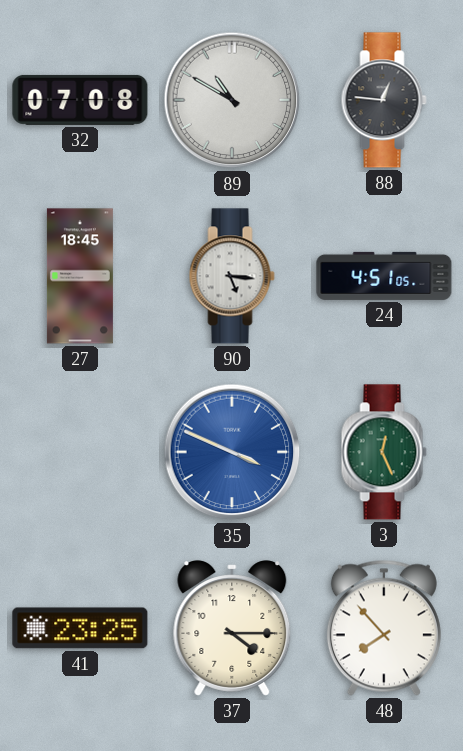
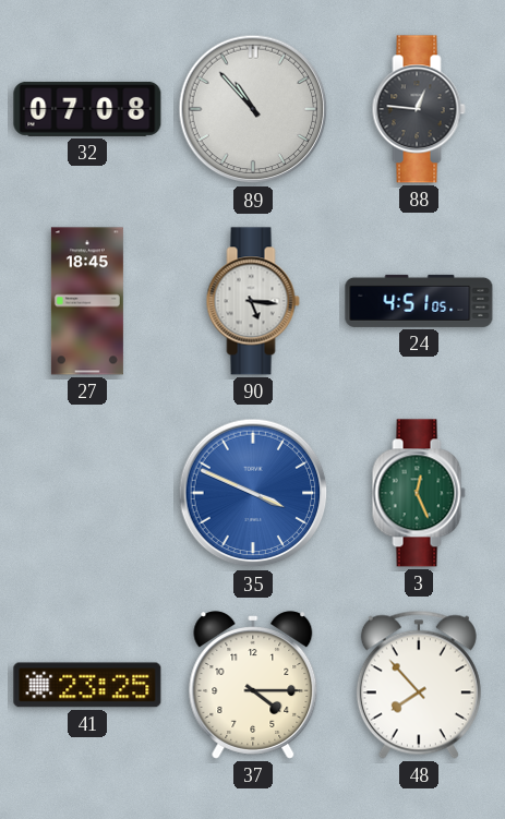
89: 10:50 -> 10:53
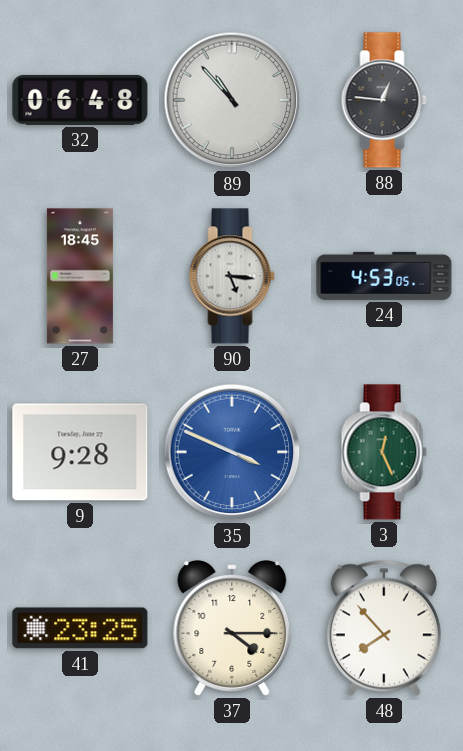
32: 07:08 -> 06:48
24: 4:51 -> 4:53
9: none -> 9:28
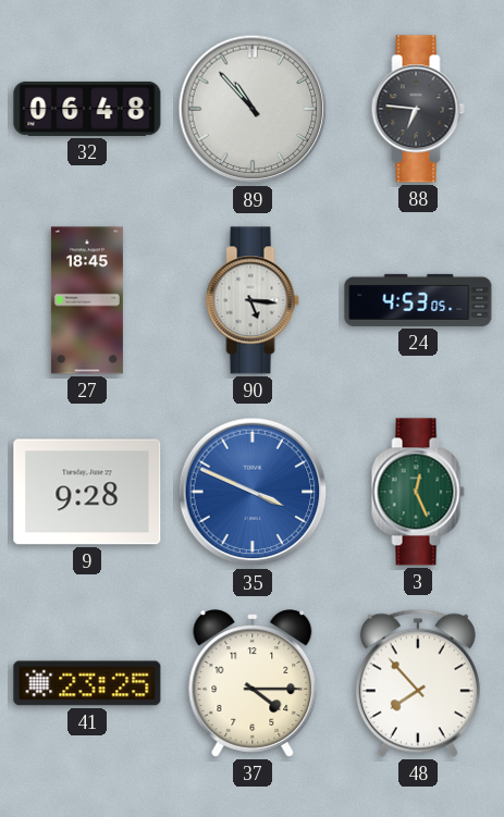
88: 12:46 -> 6:46
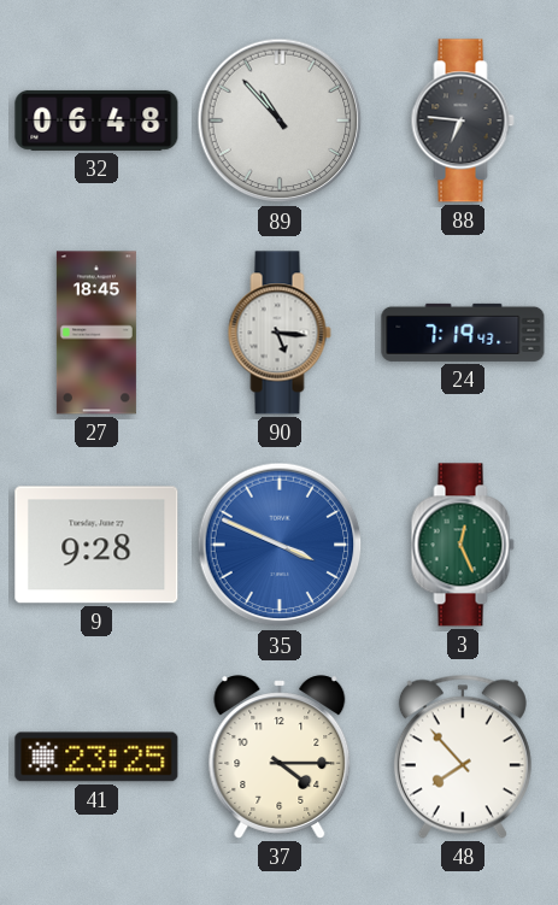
24: 4:53 -> 7:19
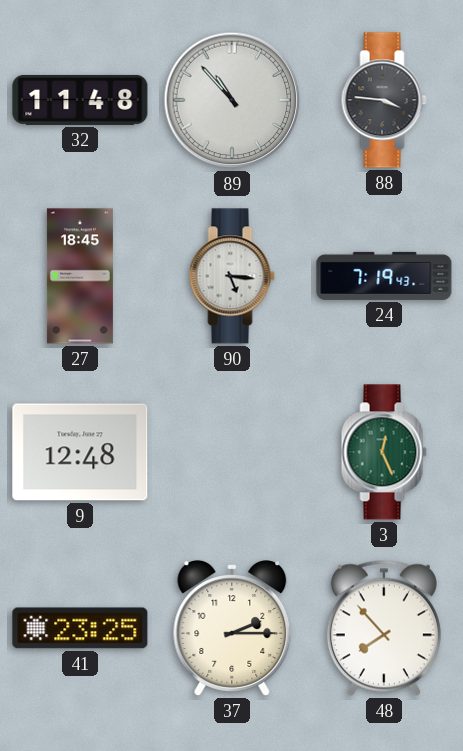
32: 06:48 -> 11:48
88: 6:46 -> 3:46
9: 9:28 -> 12:48
35: 3:49 -> none
37: 4:15 -> 2:15
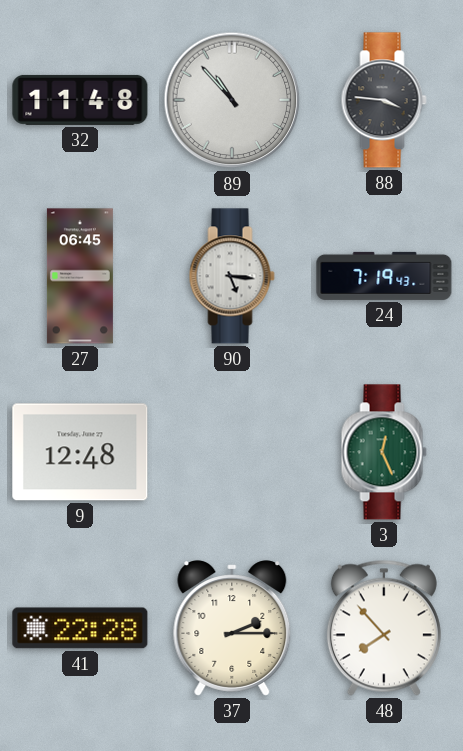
27: 18:45 -> 06:45
41: 23:25 -> 22:28
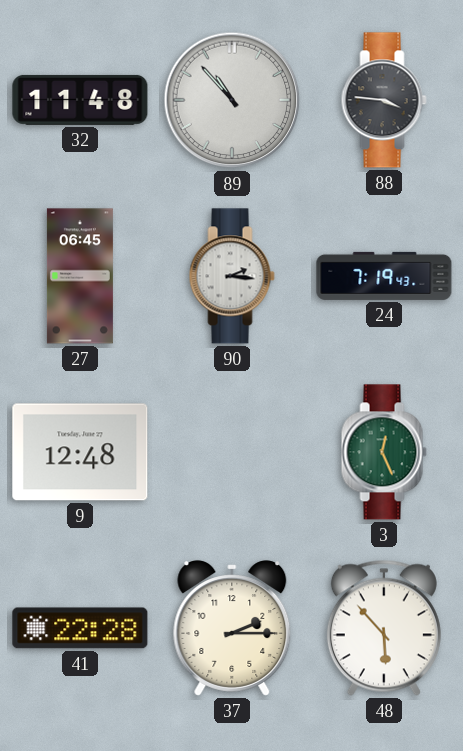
90: 5:16 -> 2:16
48: 7:53 -> 5:53
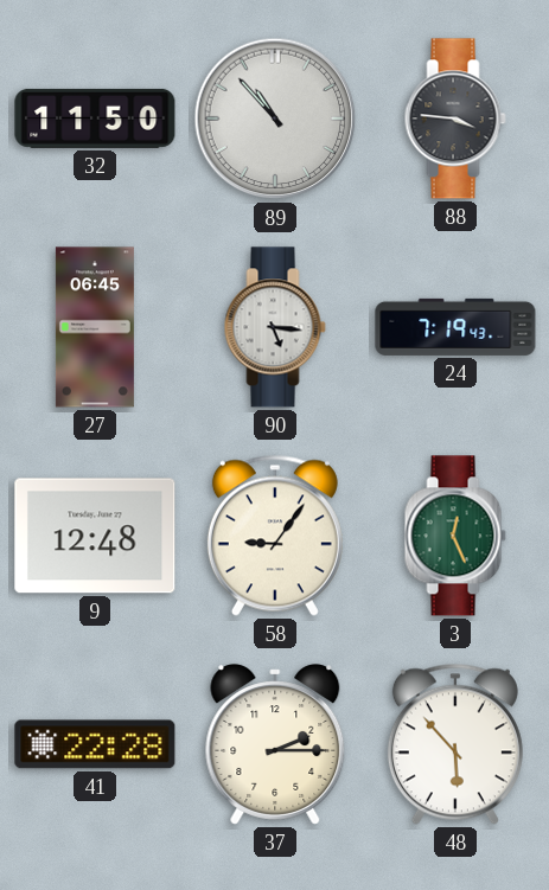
32: 11:48 -> 11:50
90: 2:16 -> 5:16
58: none -> 9:06
